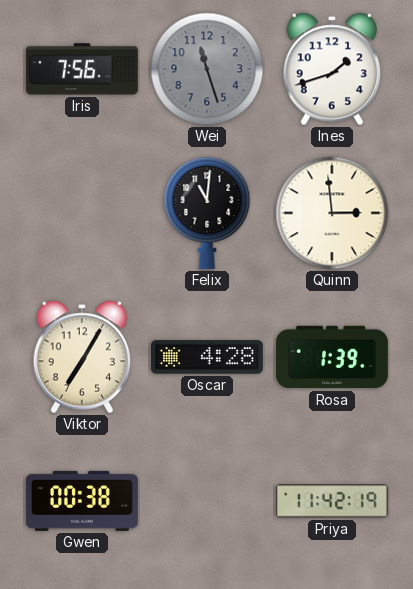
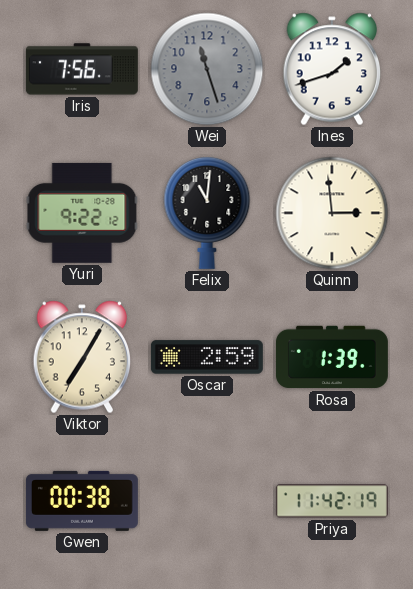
Yuri: none -> 9:22
Oscar: 4:28 -> 2:59
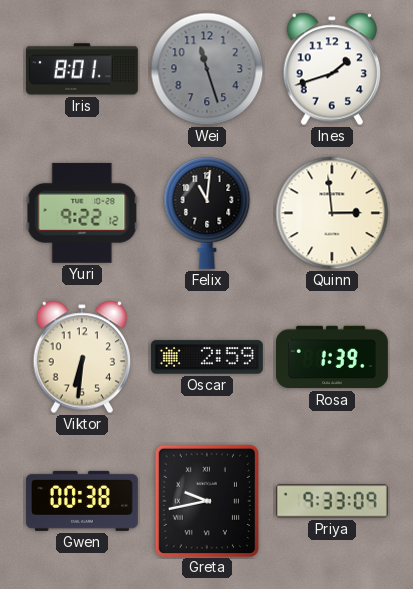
Iris: 7:56 -> 8:01
Viktor: 7:05 -> 6:31
Greta: none -> 9:43
Priya: 11:42 -> 9:33
